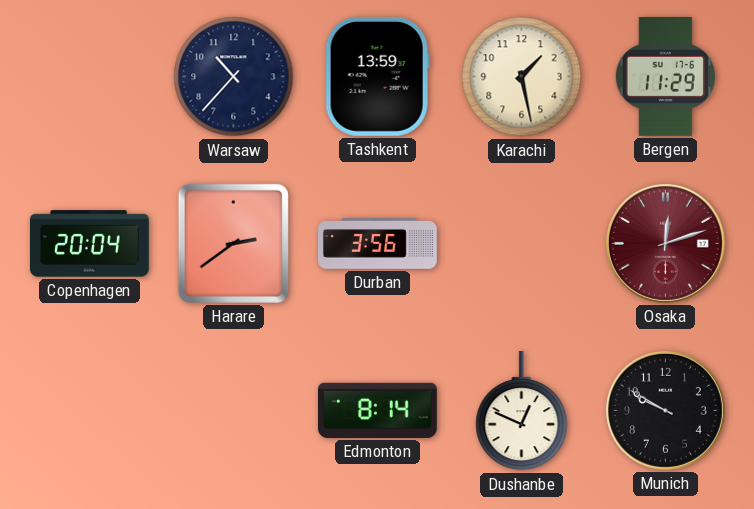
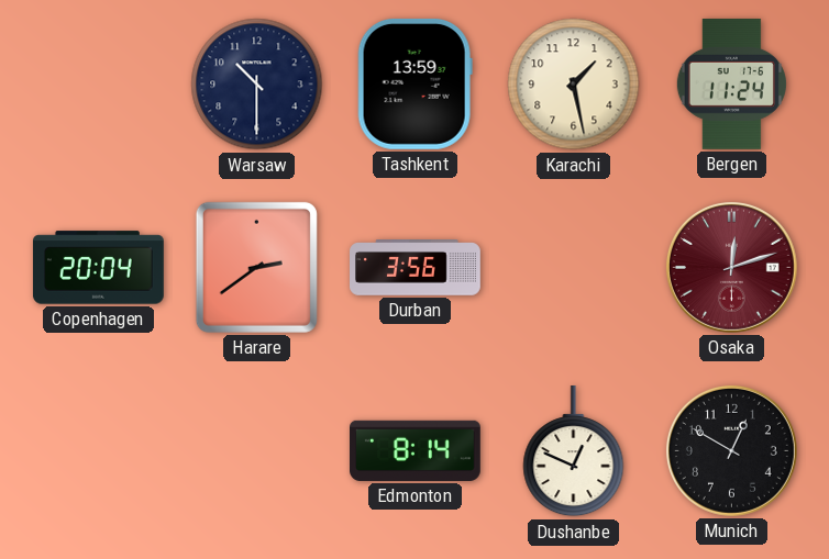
Warsaw: 10:37 -> 10:30
Bergen: 11:29 -> 11:24
Munich: 9:50 -> 12:50
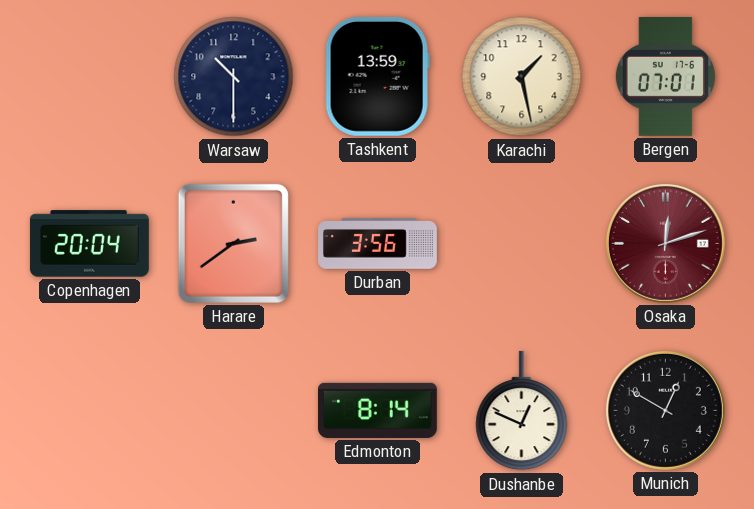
Bergen: 11:24 -> 07:01
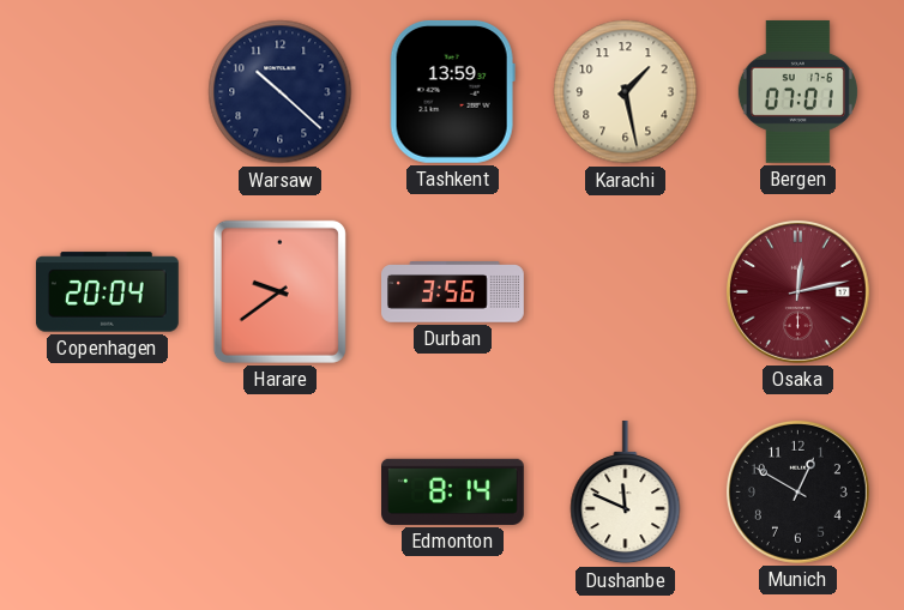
Warsaw: 10:30 -> 10:22
Harare: 2:39 -> 9:39
Osaka: 12:12 -> 12:13
Dushanbe: 12:49 -> 11:49
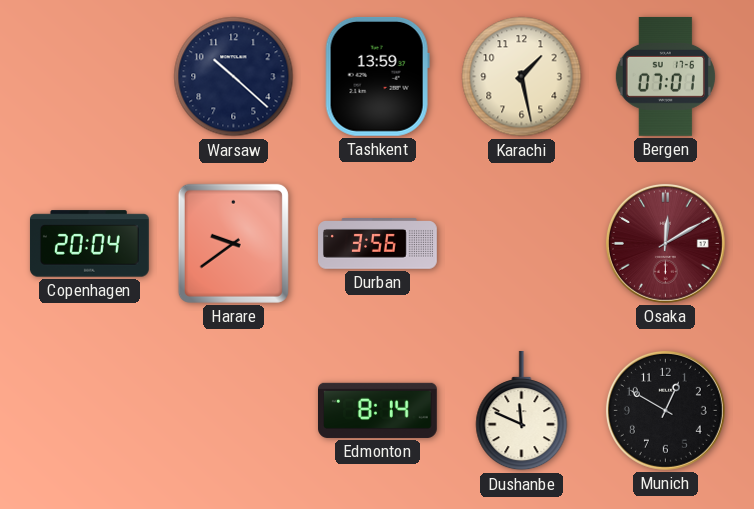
Osaka: 12:13 -> 12:10
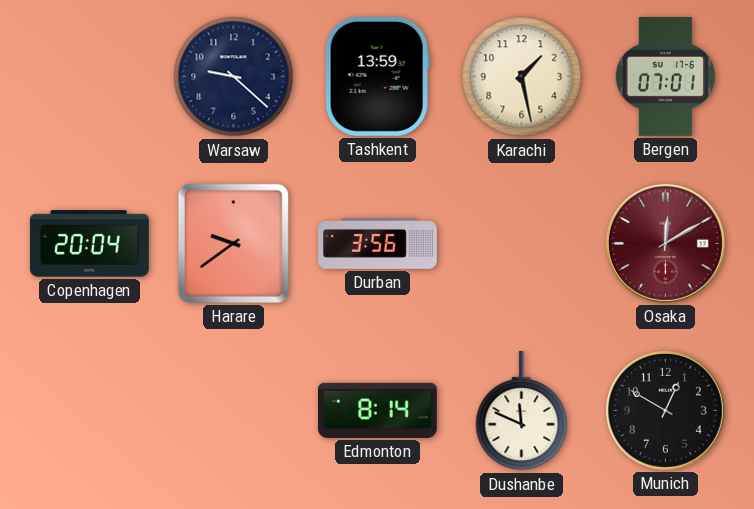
Warsaw: 10:22 -> 9:22
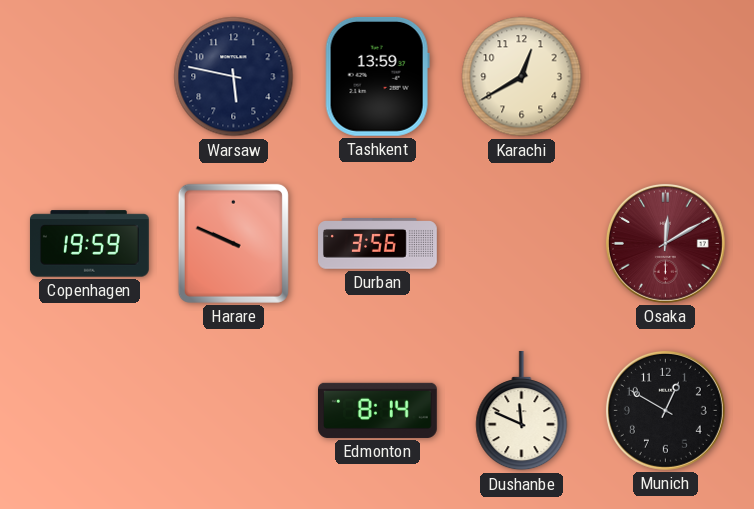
Warsaw: 9:22 -> 5:47
Karachi: 1:28 -> 12:40
Bergen: 07:01 -> none
Copenhagen: 20:04 -> 19:59
Harare: 9:39 -> 9:49
